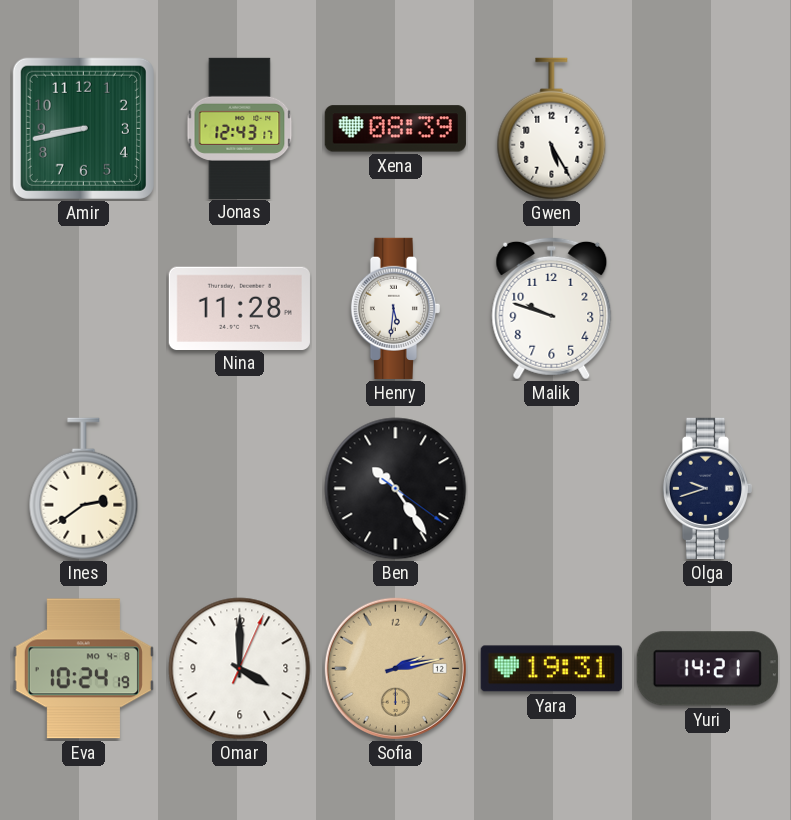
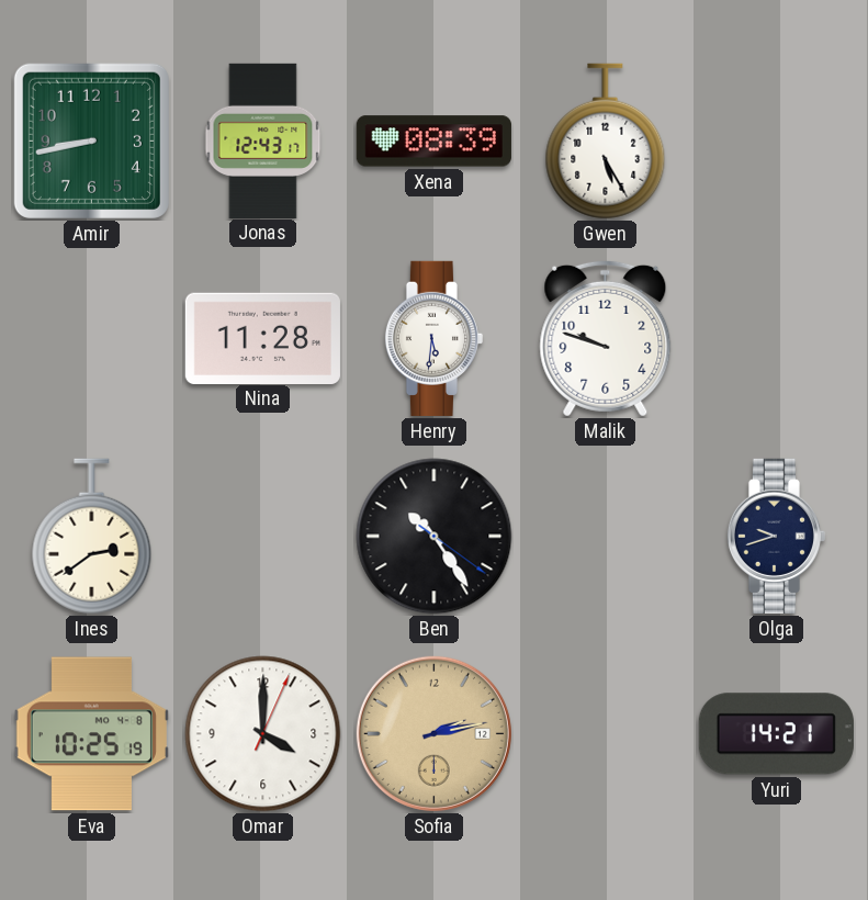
Eva: 10:24 -> 10:25
Yara: 19:31 -> none
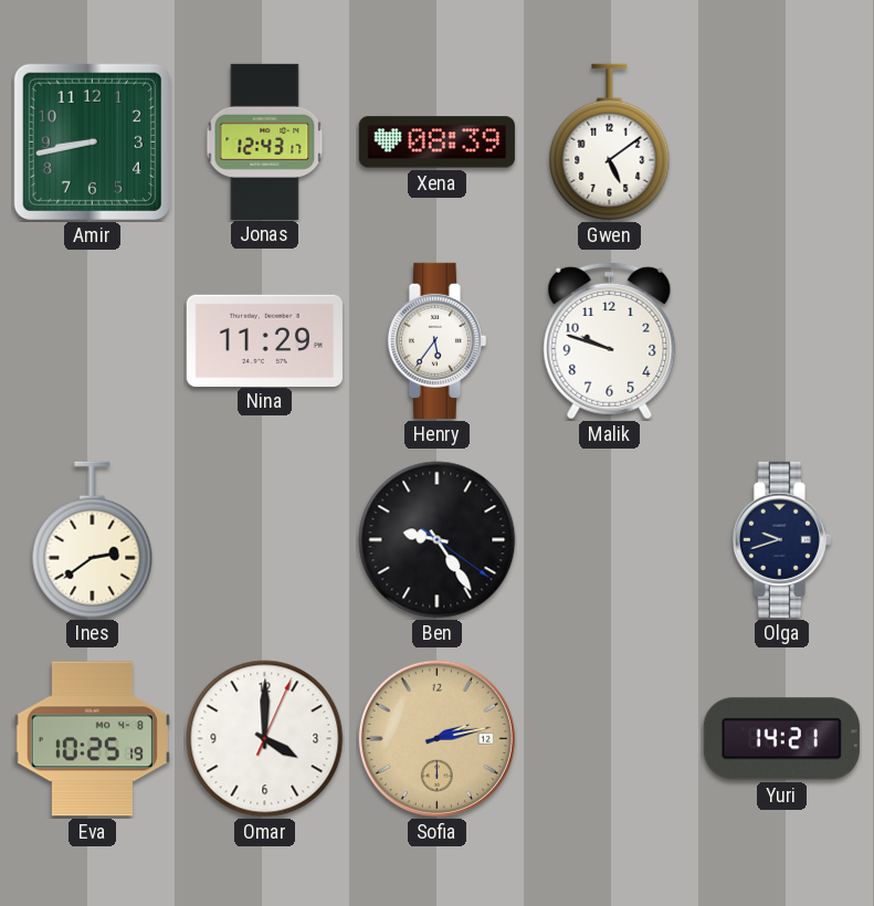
Gwen: 5:25 -> 5:09
Nina: 11:28 -> 11:29
Henry: 5:31 -> 5:36
Ben: 10:24 -> 9:24
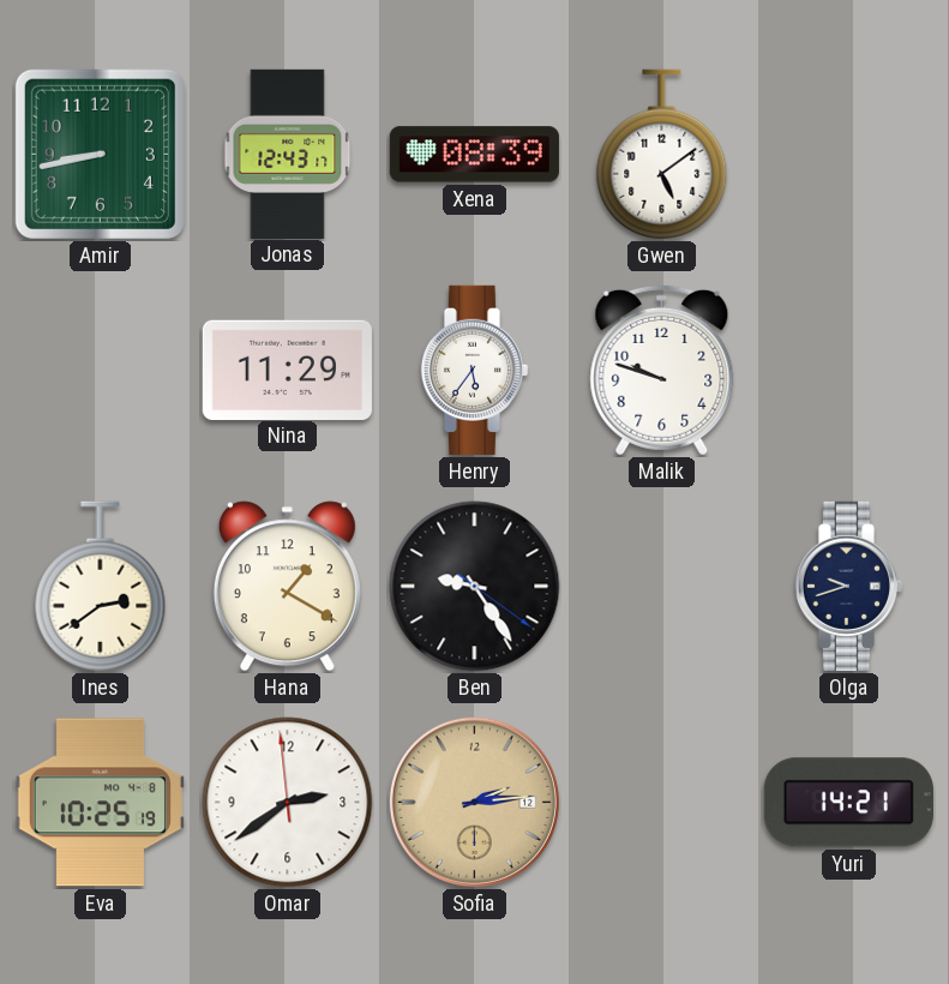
Hana: none -> 1:20
Omar: 4:00 -> 2:38
Sofia: 2:13 -> 2:14
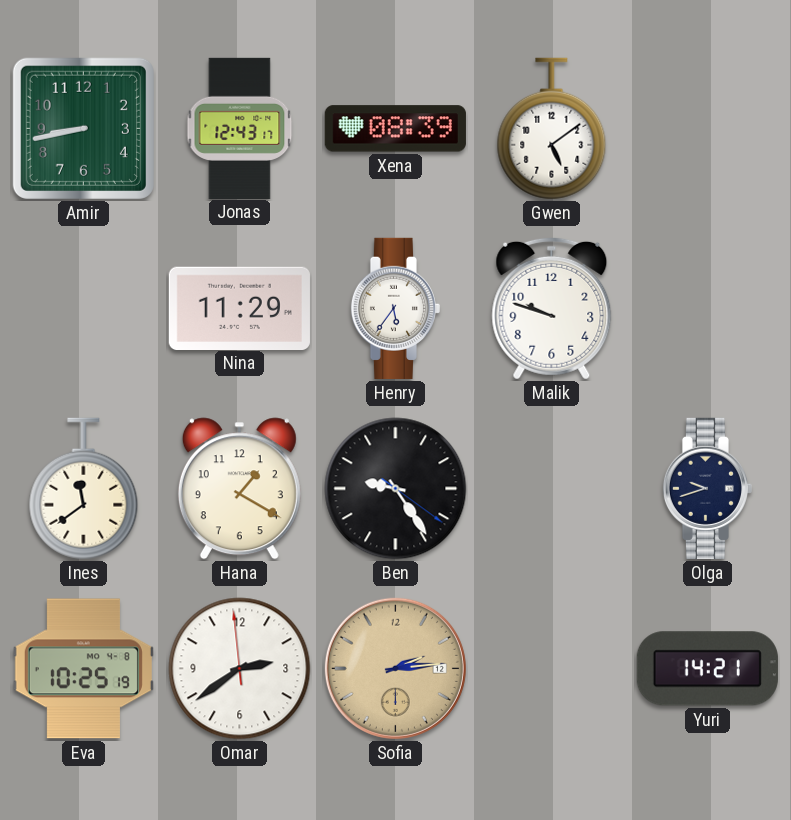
Ines: 2:39 -> 11:39
